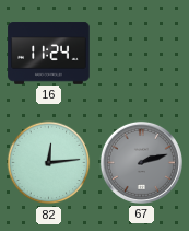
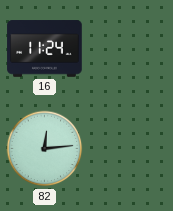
67: 2:12 -> none
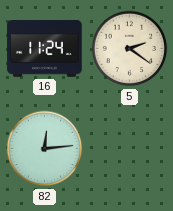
5: none -> 2:21
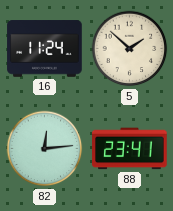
5: 2:21 -> 1:52
88: none -> 23:41
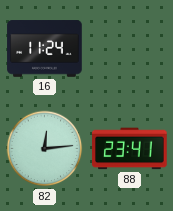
5: 1:52 -> none
